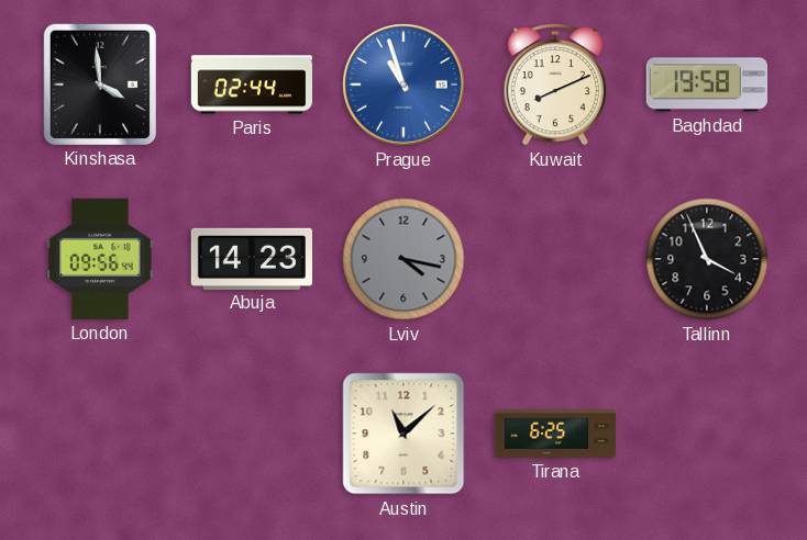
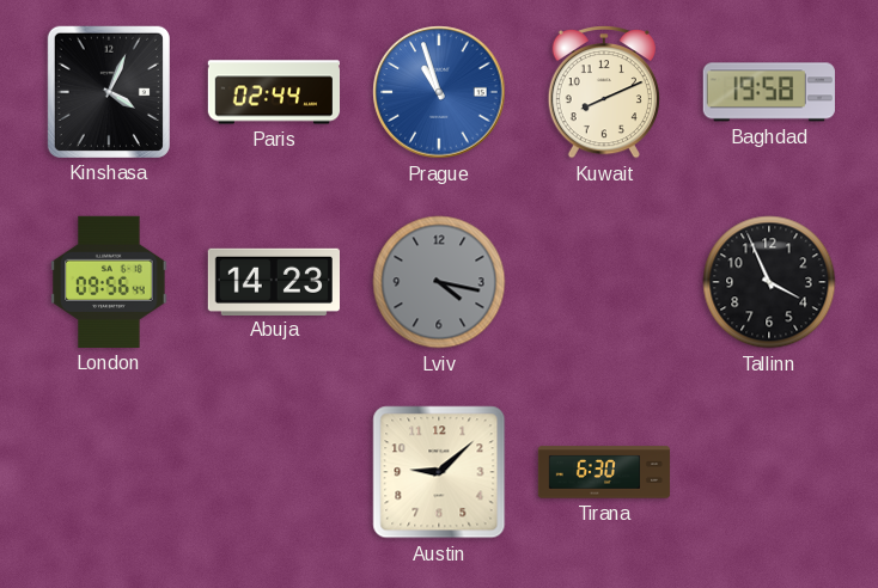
Kinshasa: 3:59 -> 4:04
Austin: 11:08 -> 9:08
Tirana: 6:25 -> 6:30
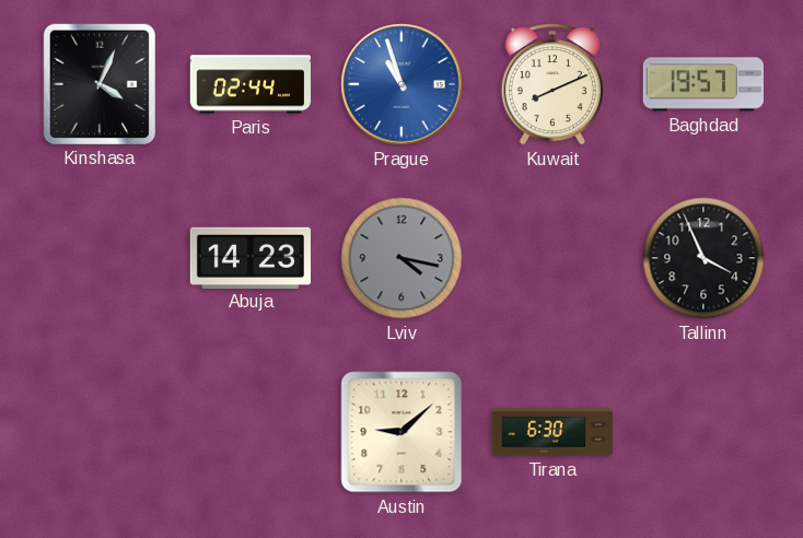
Baghdad: 19:58 -> 19:57
London: 09:56 -> none
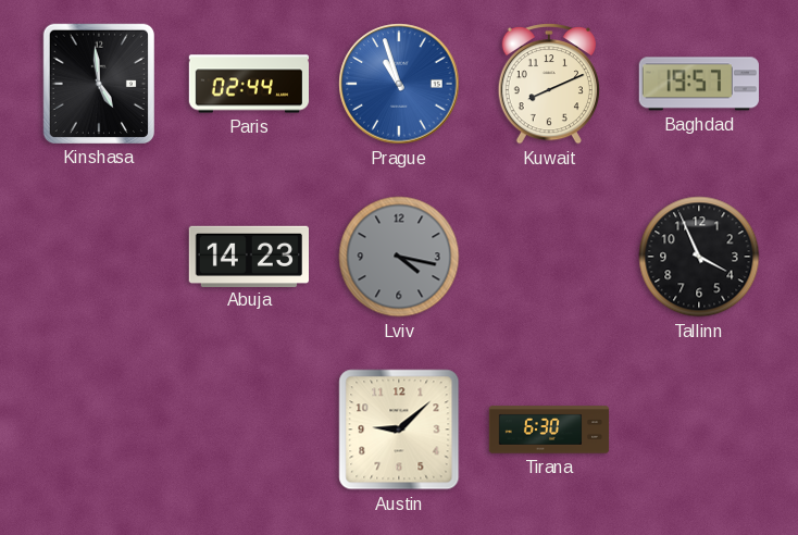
Kinshasa: 4:04 -> 4:59
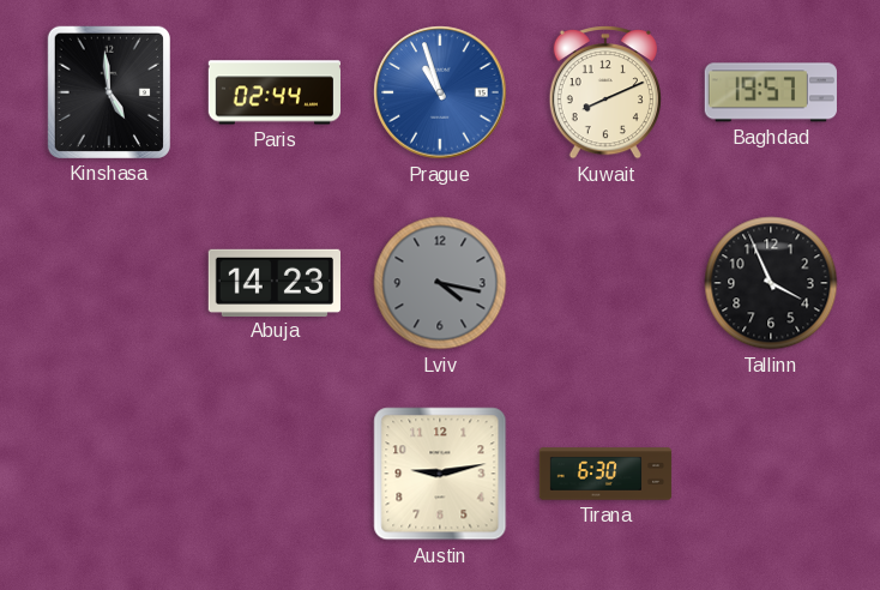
Austin: 9:08 -> 9:13
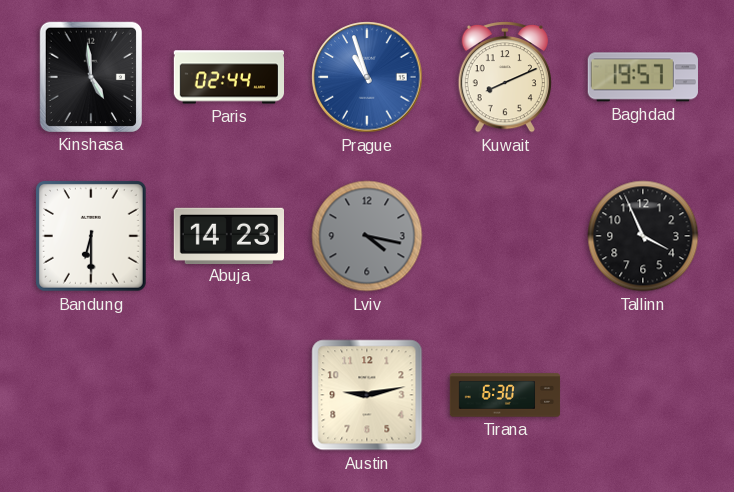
Bandung: none -> 6:30
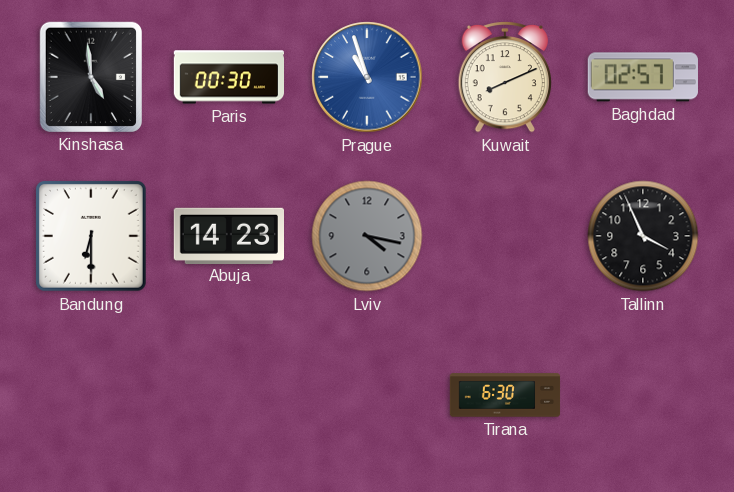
Paris: 02:44 -> 00:30
Baghdad: 19:57 -> 02:57
Austin: 9:13 -> none
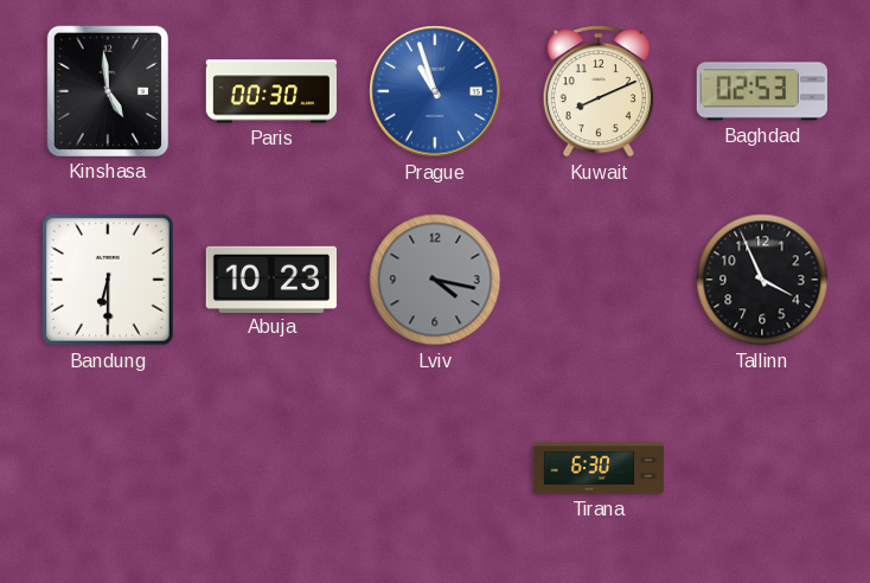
Baghdad: 02:57 -> 02:53
Abuja: 14:23 -> 10:23
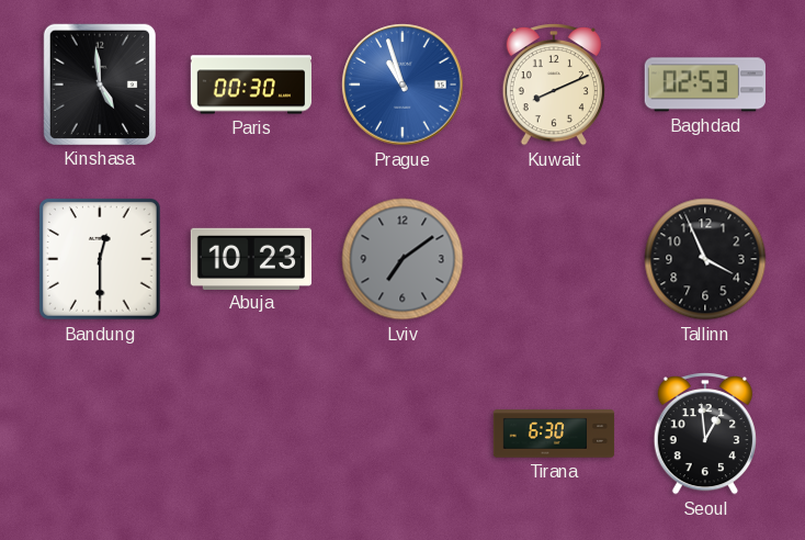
Bandung: 6:30 -> 12:30
Lviv: 4:17 -> 7:09
Seoul: none -> 12:59
